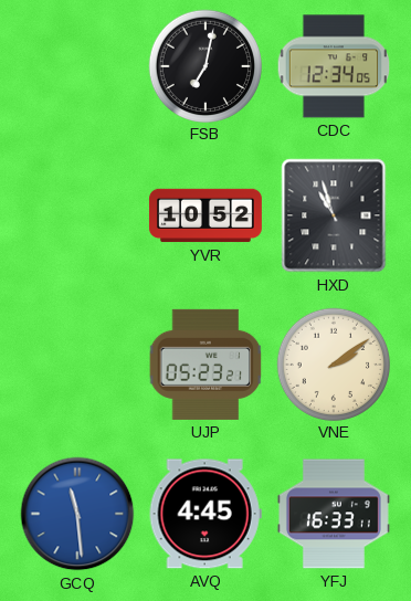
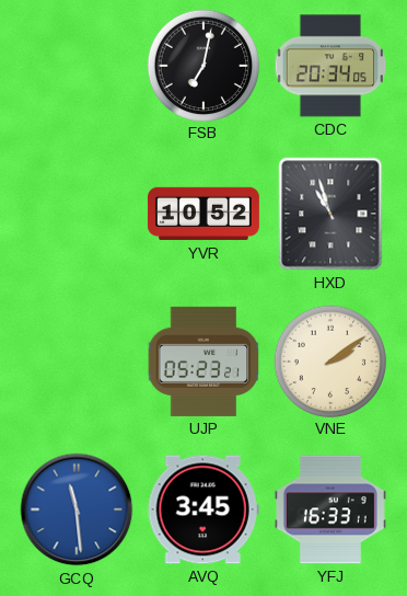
CDC: 12:34 -> 20:34
AVQ: 4:45 -> 3:45
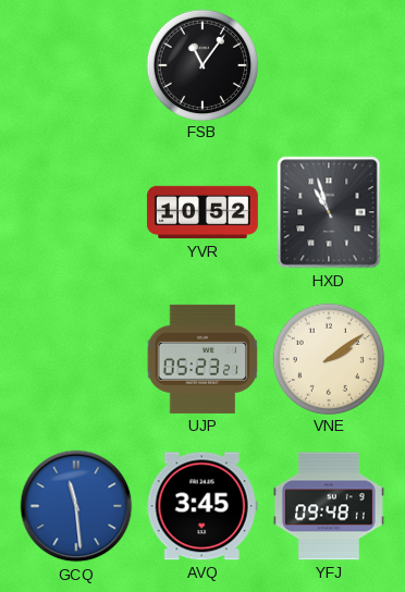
FSB: 7:02 -> 11:06
CDC: 20:34 -> none
YFJ: 16:33 -> 09:48
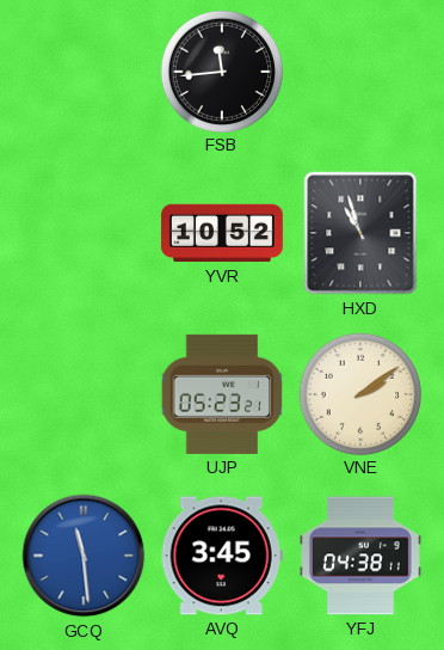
FSB: 11:06 -> 11:44
YFJ: 09:48 -> 04:38
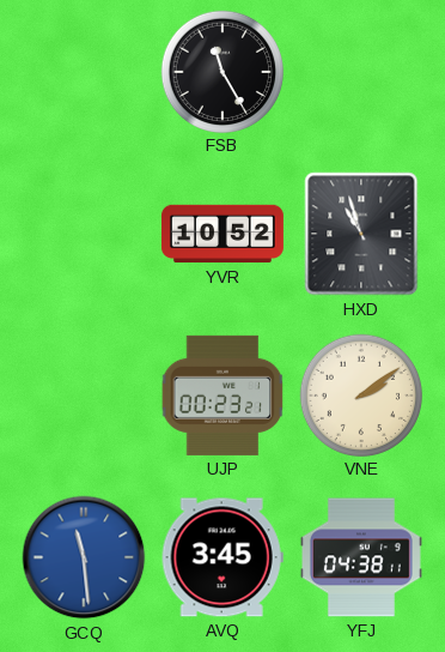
FSB: 11:44 -> 11:25
UJP: 05:23 -> 00:23
